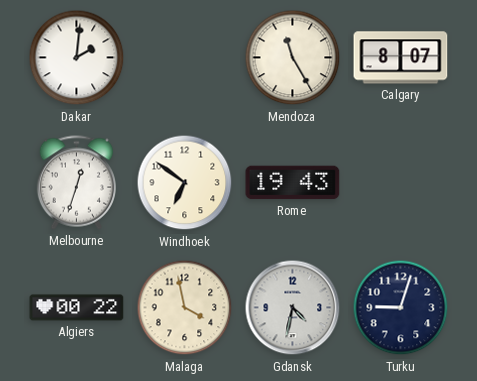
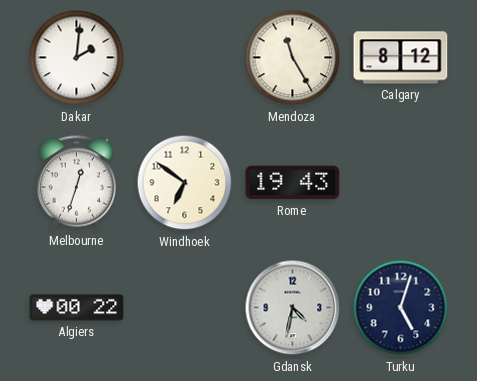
Calgary: 8:07 -> 8:12
Malaga: 3:58 -> none
Turku: 9:03 -> 5:03
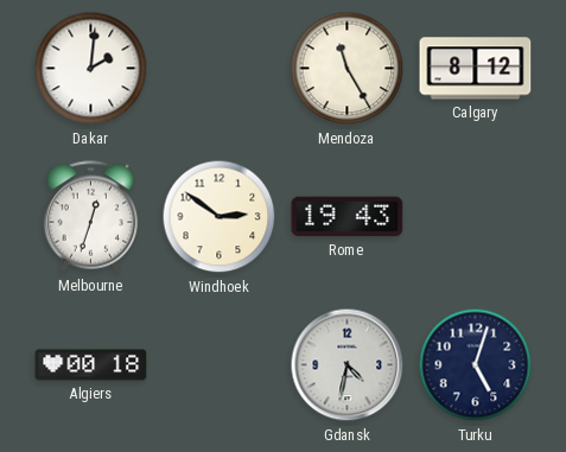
Windhoek: 6:51 -> 2:51
Algiers: 00:22 -> 00:18
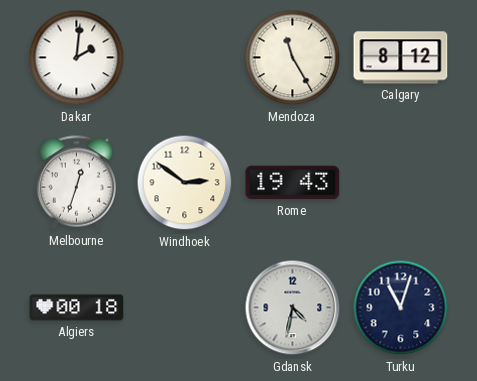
Turku: 5:03 -> 11:03
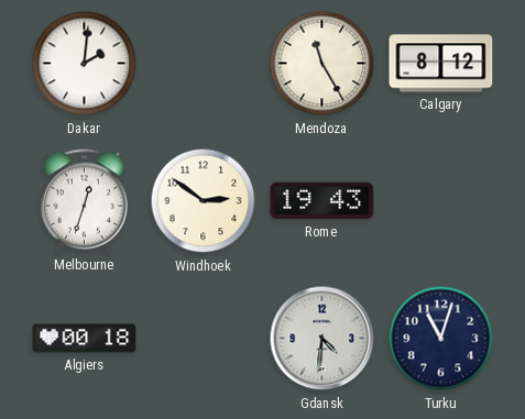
Gdansk: 4:32 -> 4:31
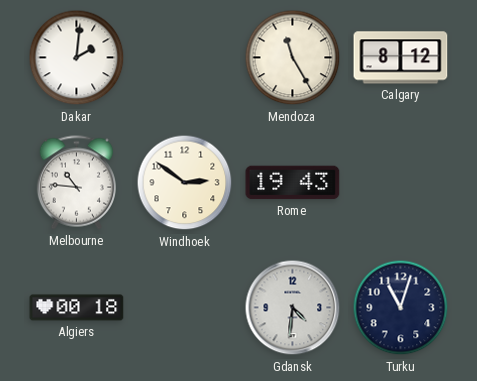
Melbourne: 12:33 -> 10:46
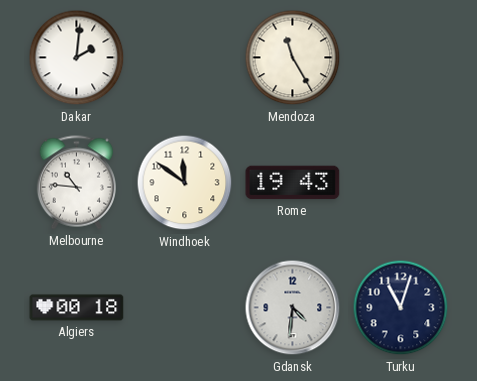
Calgary: 8:12 -> none
Windhoek: 2:51 -> 11:51
